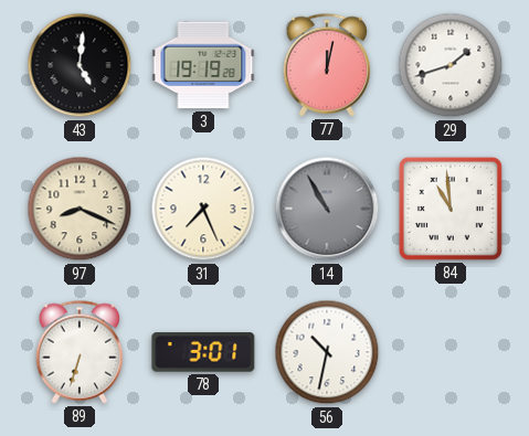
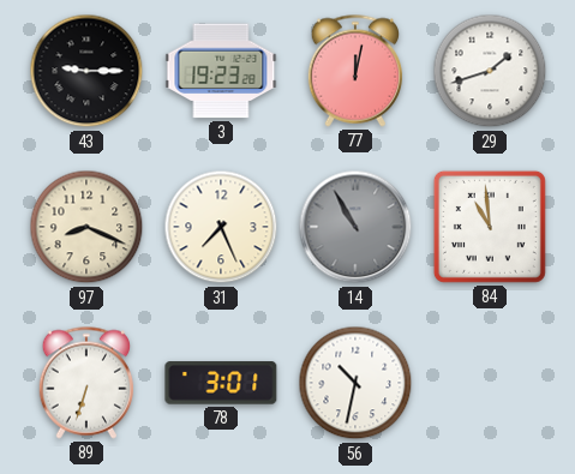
43: 5:01 -> 9:15
3: 19:19 -> 19:23
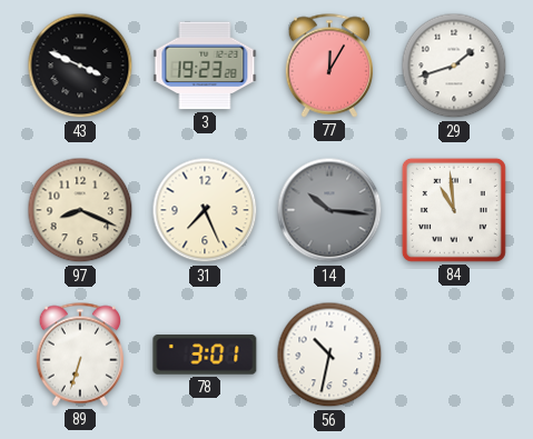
43: 9:15 -> 3:49
77: 12:02 -> 12:05
14: 10:55 -> 10:16
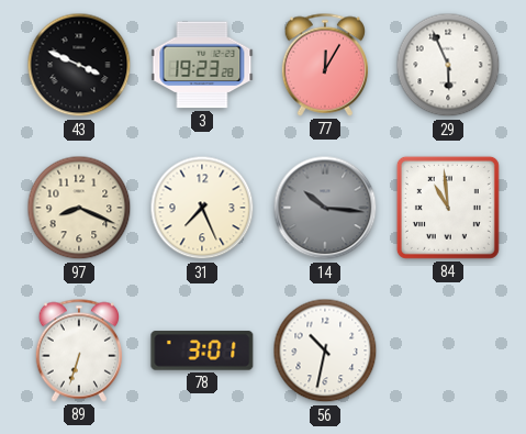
29: 1:42 -> 5:56
